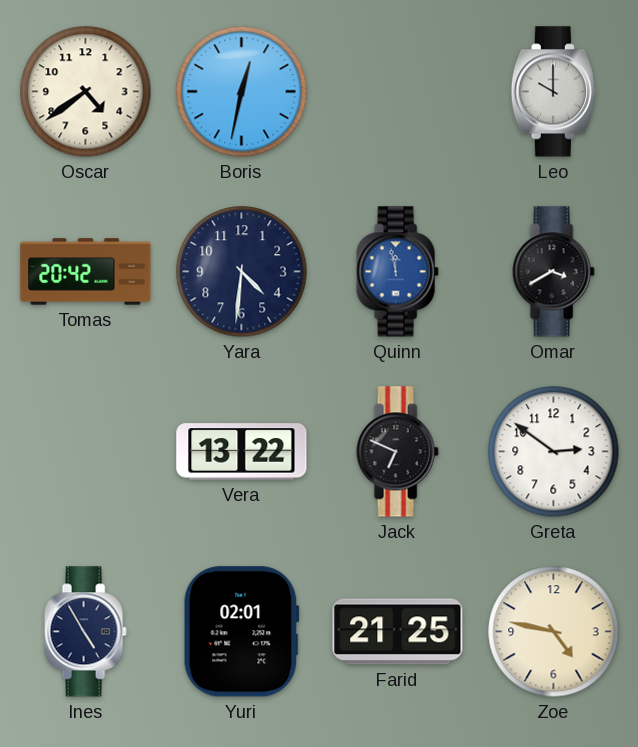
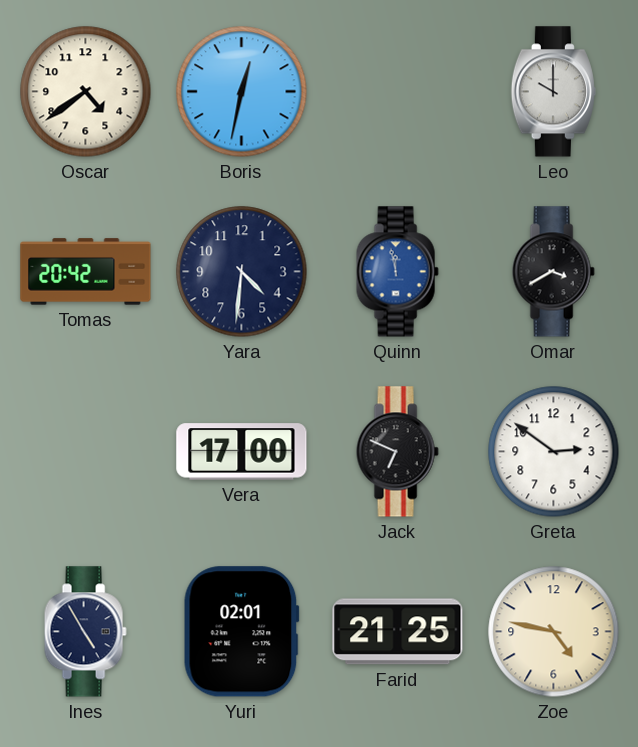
Vera: 13:22 -> 17:00
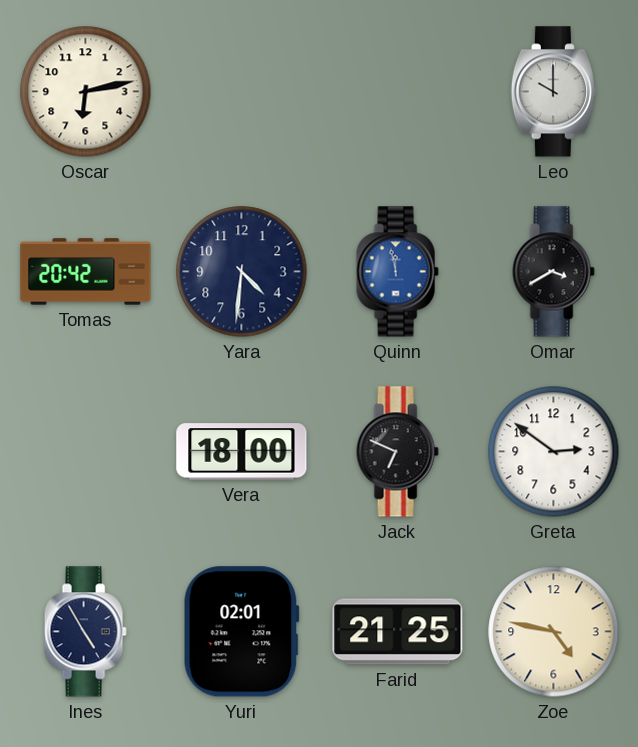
Oscar: 4:39 -> 6:13
Boris: 12:32 -> none
Vera: 17:00 -> 18:00
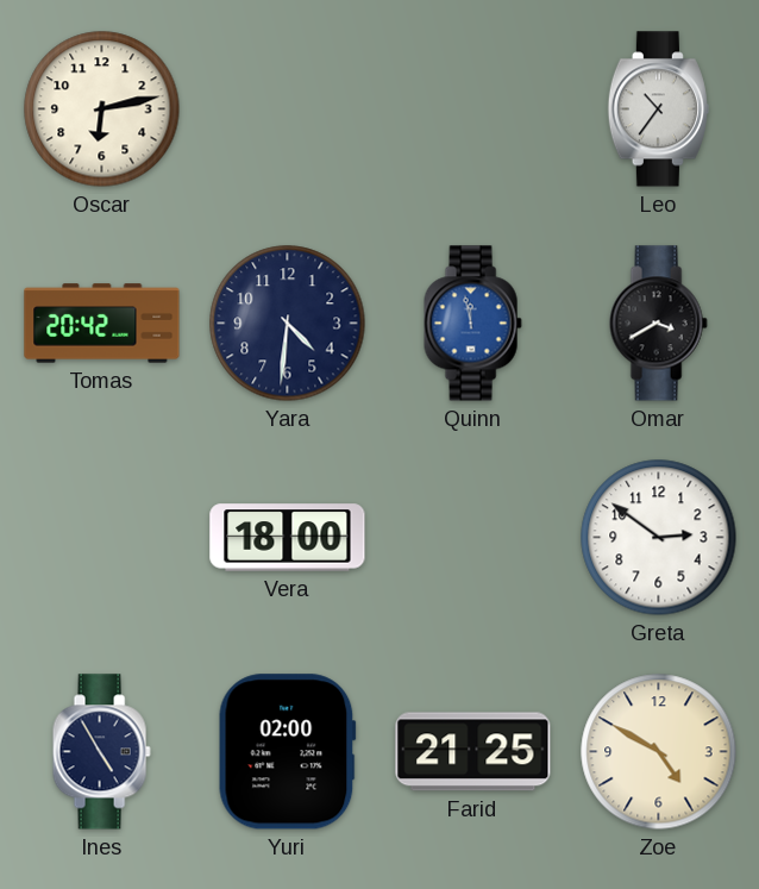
Leo: 10:00 -> 10:36
Jack: 6:49 -> none
Yuri: 02:01 -> 02:00
Zoe: 4:47 -> 4:50
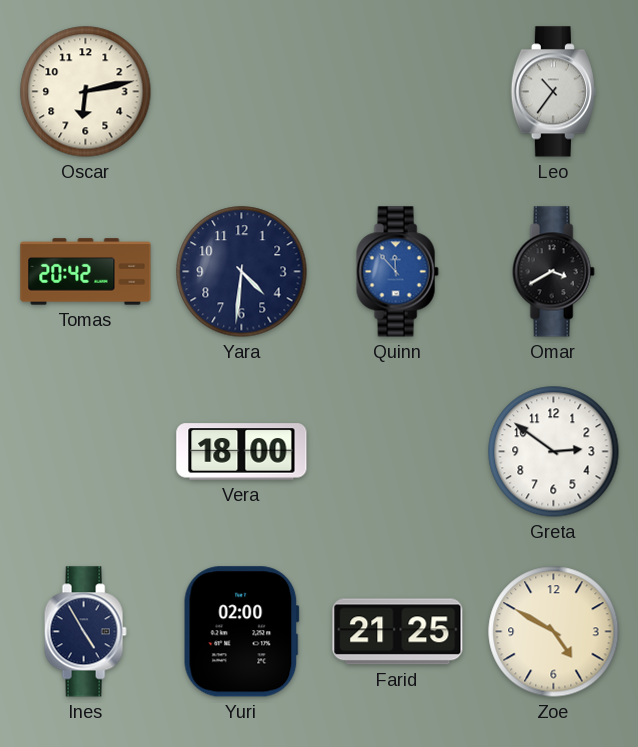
Quinn: 11:58 -> 11:53
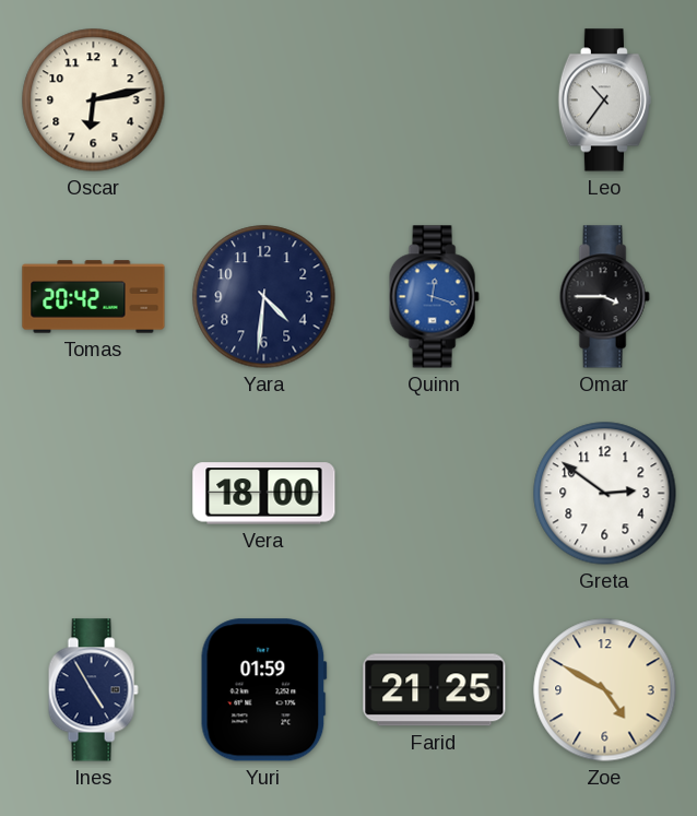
Quinn: 11:53 -> 12:18
Omar: 3:40 -> 3:45
Yuri: 02:00 -> 01:59
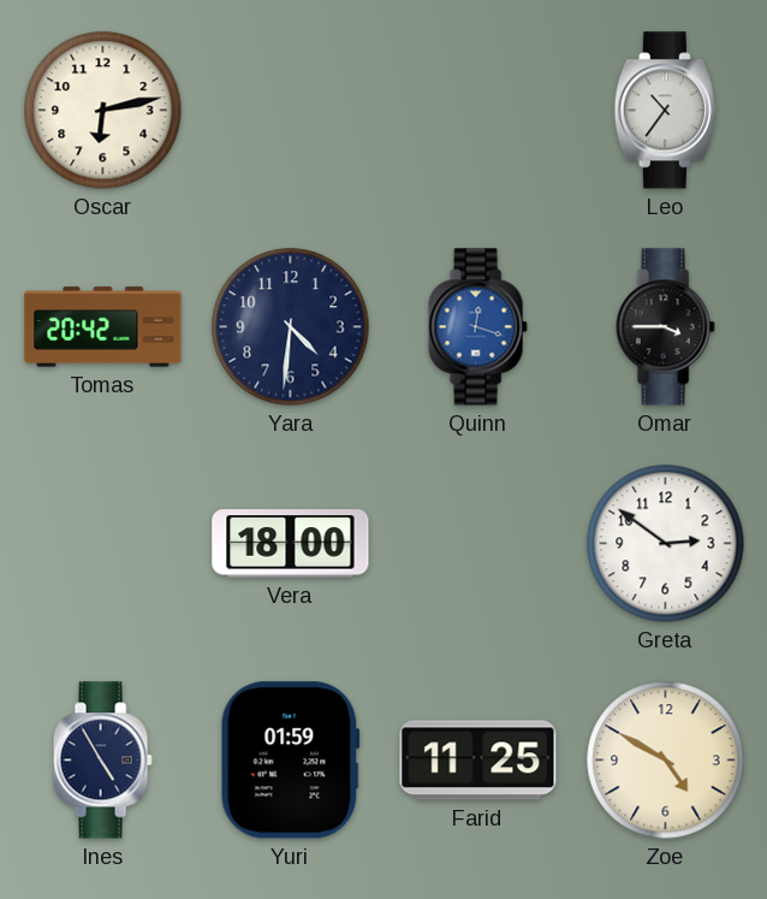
Farid: 21:25 -> 11:25
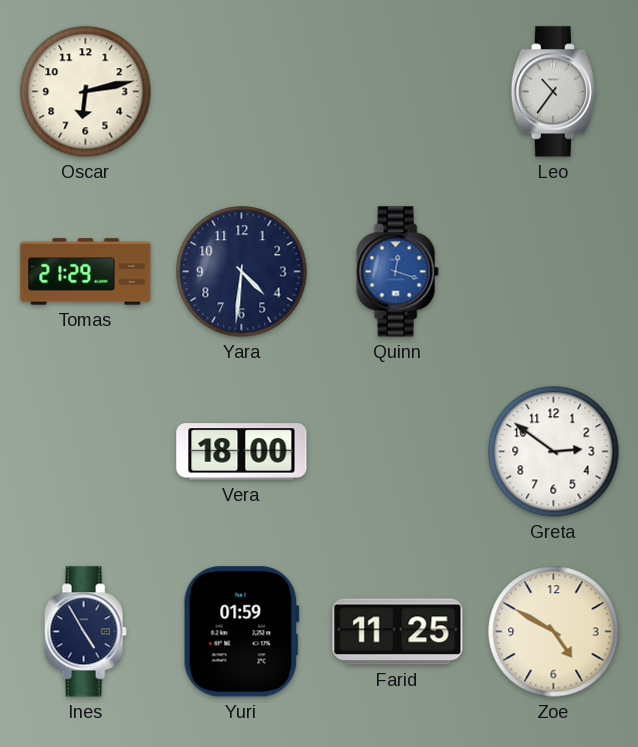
Tomas: 20:42 -> 21:29
Omar: 3:45 -> none
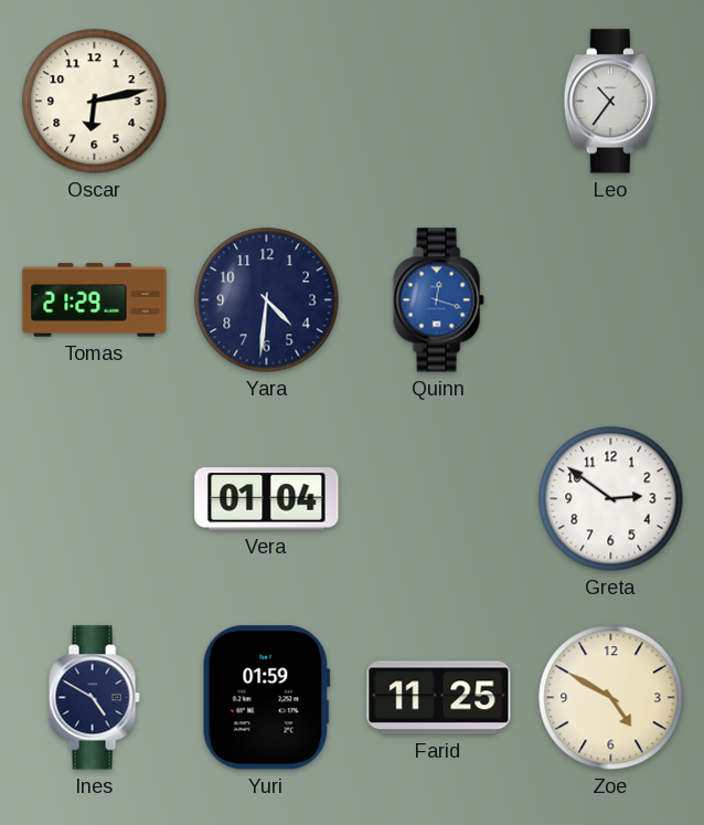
Vera: 18:00 -> 01:04
Ines: 4:55 -> 4:50
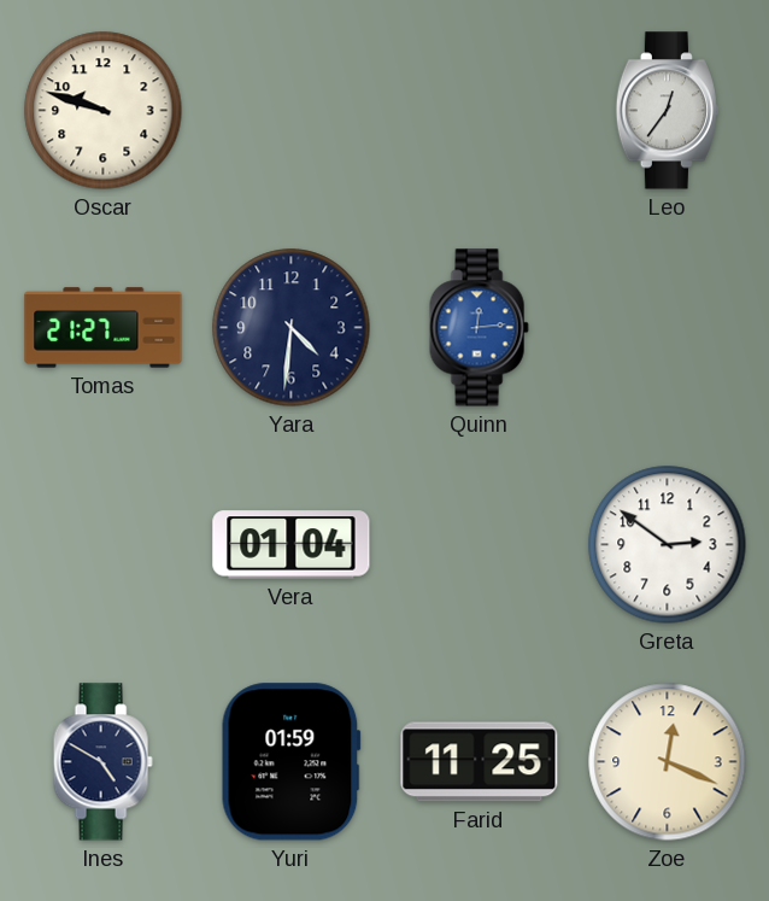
Oscar: 6:13 -> 9:48
Leo: 10:36 -> 12:36
Tomas: 21:29 -> 21:27
Quinn: 12:18 -> 12:14
Zoe: 4:50 -> 12:19
